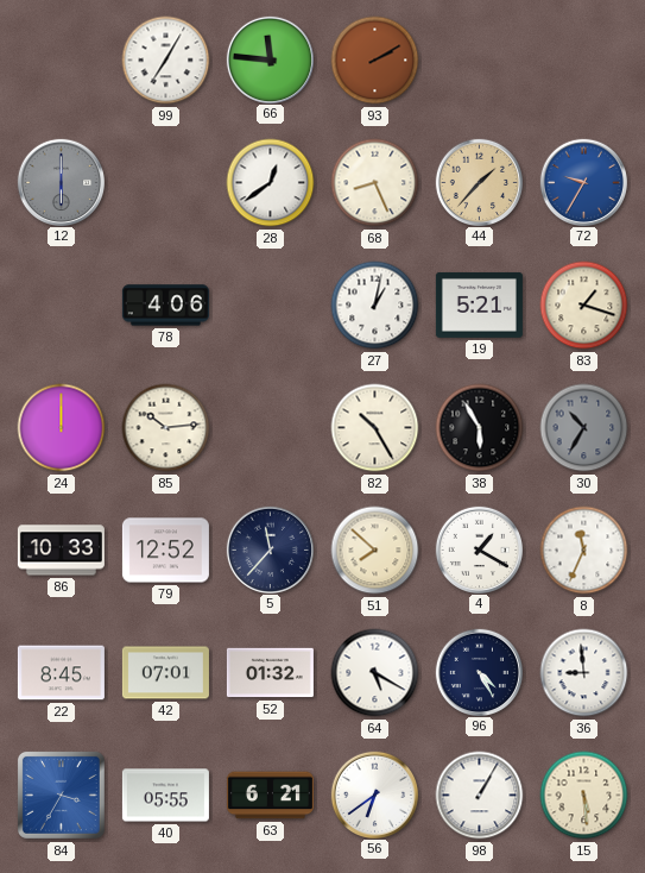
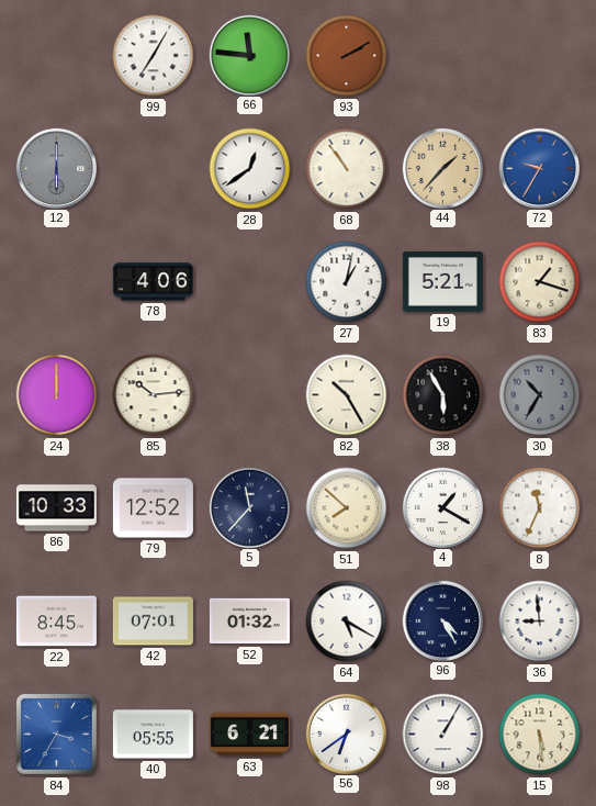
68: 8:26 -> 10:54
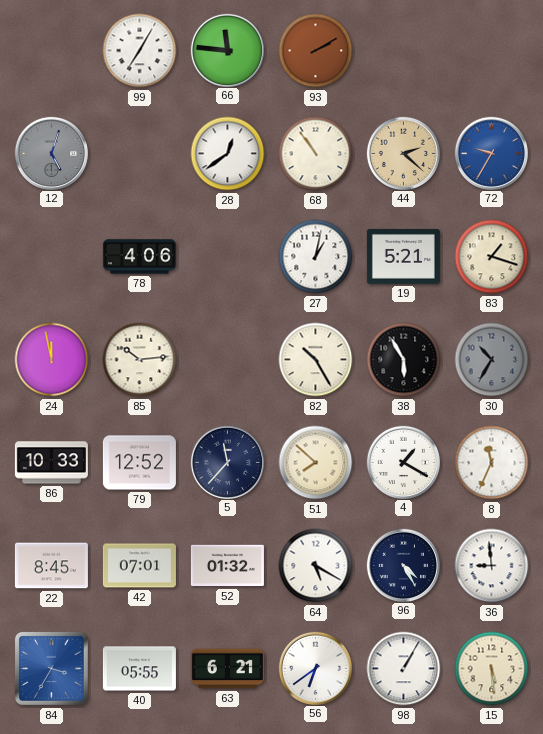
12: 6:00 -> 5:03
44: 1:37 -> 2:22
24: 12:00 -> 11:58
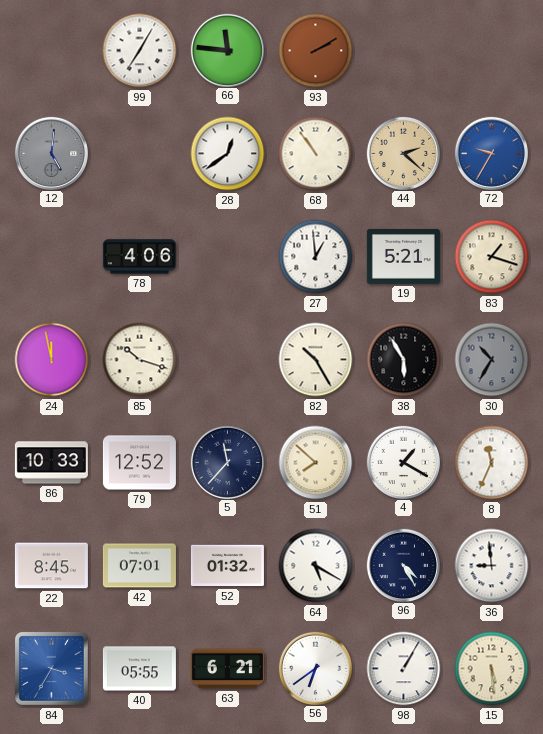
12: 5:03 -> 5:01
27: 1:02 -> 12:59
85: 10:14 -> 10:18
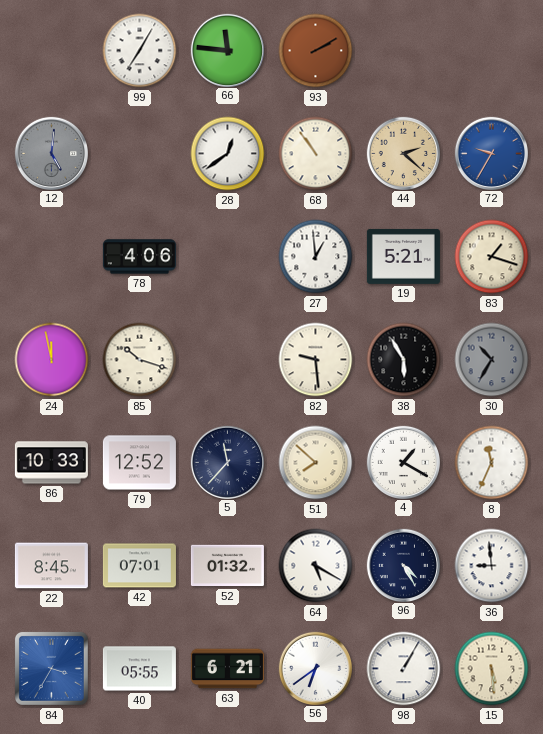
82: 10:25 -> 9:29
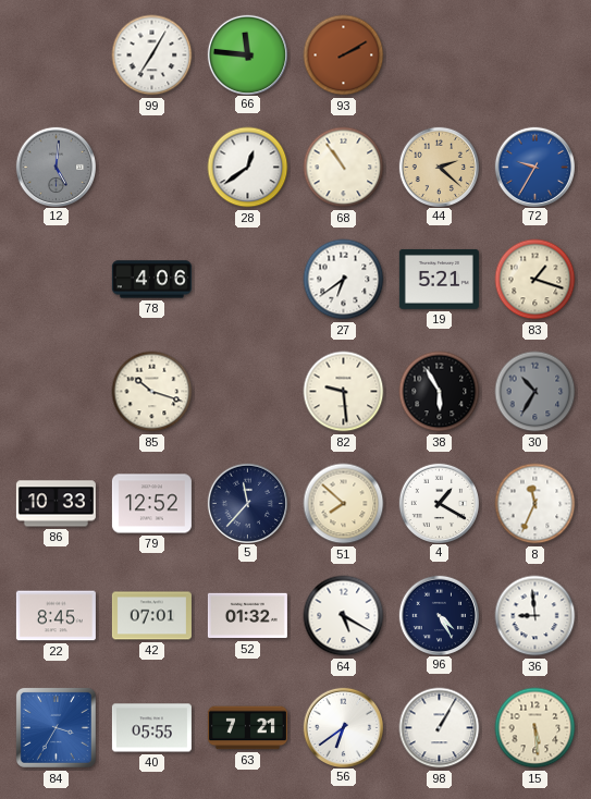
27: 12:59 -> 6:39
24: 11:58 -> none
63: 6:21 -> 7:21
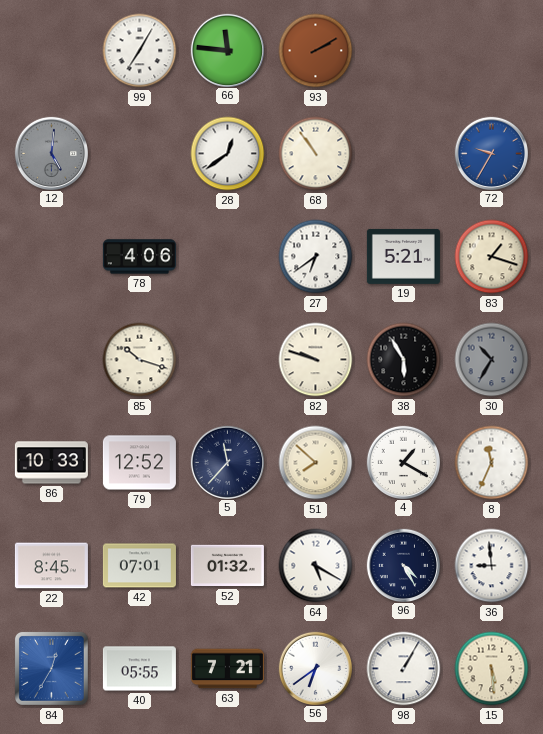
44: 2:22 -> none
82: 9:29 -> 9:48
84: 3:35 -> 12:35
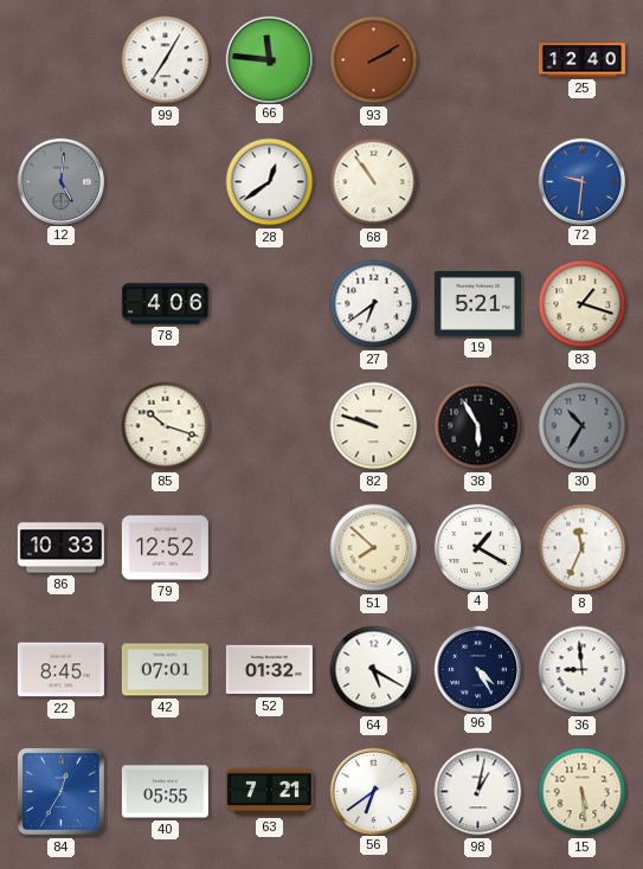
25: none -> 12:40
72: 9:35 -> 9:31
5: 11:37 -> none
98: 1:05 -> 1:02
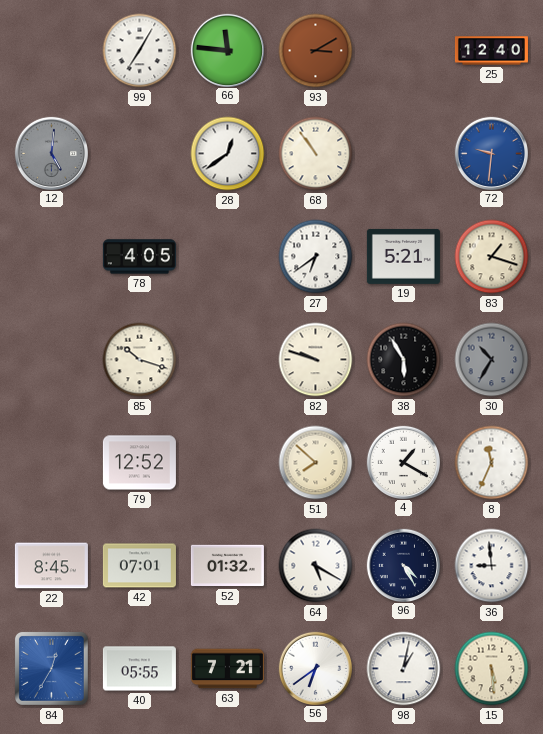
93: 2:10 -> 3:10
78: 4:06 -> 4:05
86: 10:33 -> none
